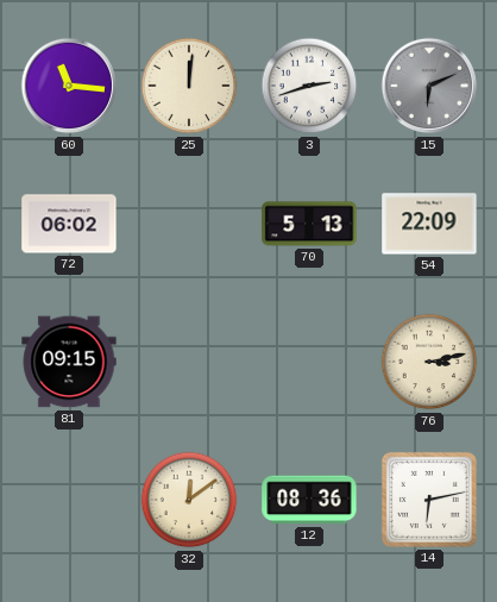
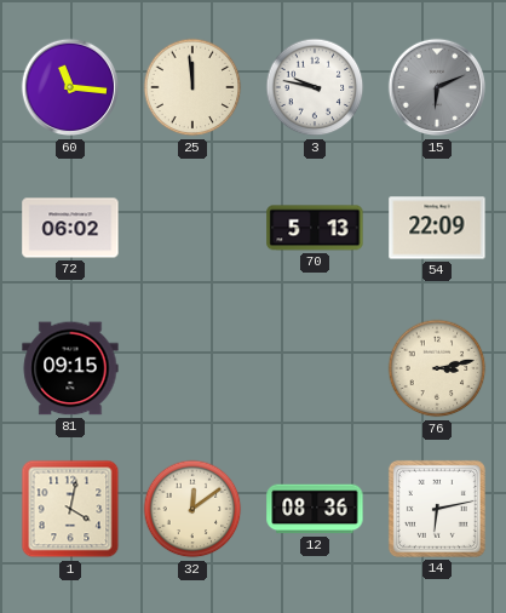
25: 12:01 -> 11:59
3: 2:42 -> 9:47
1: none -> 4:02
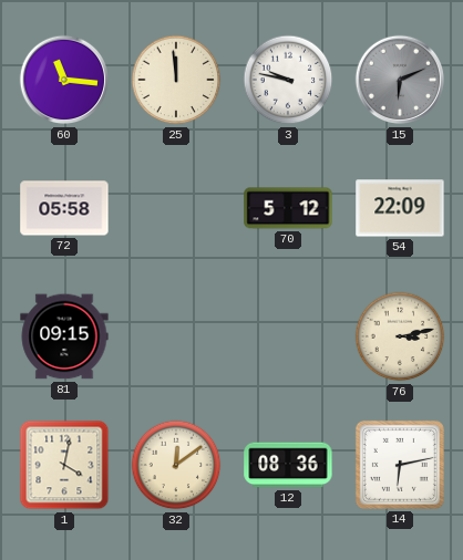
72: 06:02 -> 05:58
70: 5:13 -> 5:12
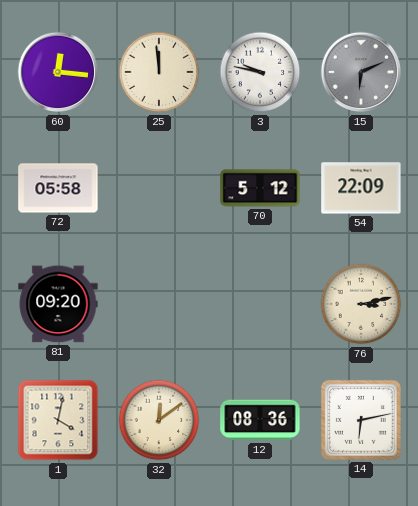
60: 11:16 -> 12:16
81: 09:15 -> 09:20
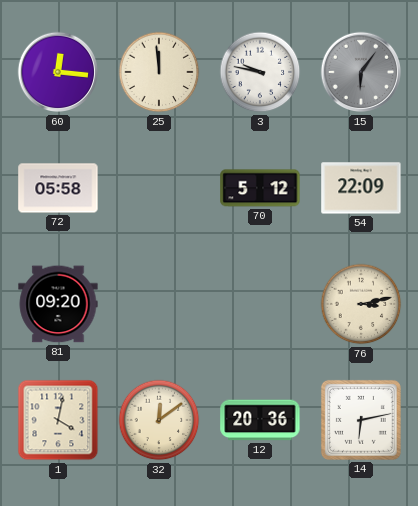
15: 6:11 -> 6:06
12: 08:36 -> 20:36
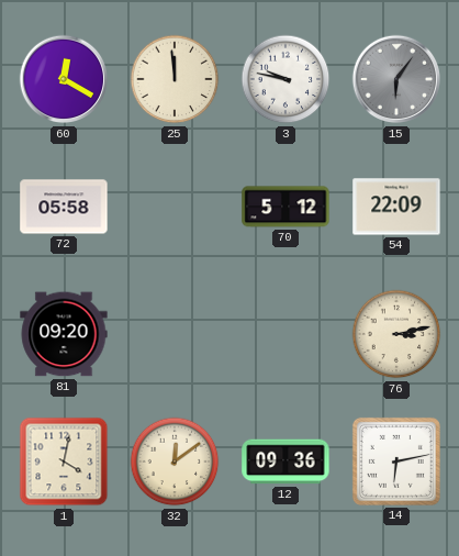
60: 12:16 -> 12:20
12: 20:36 -> 09:36
